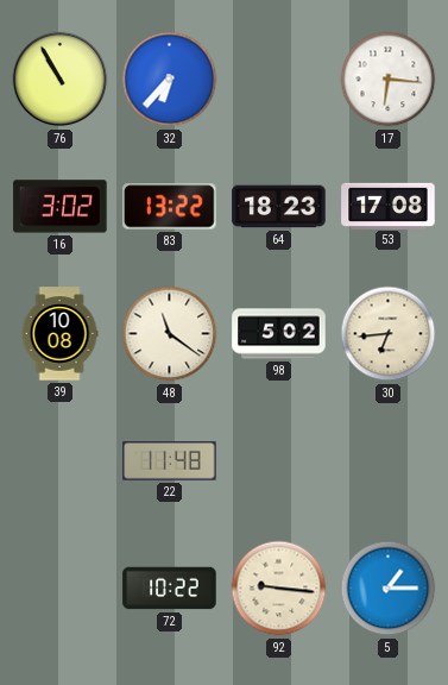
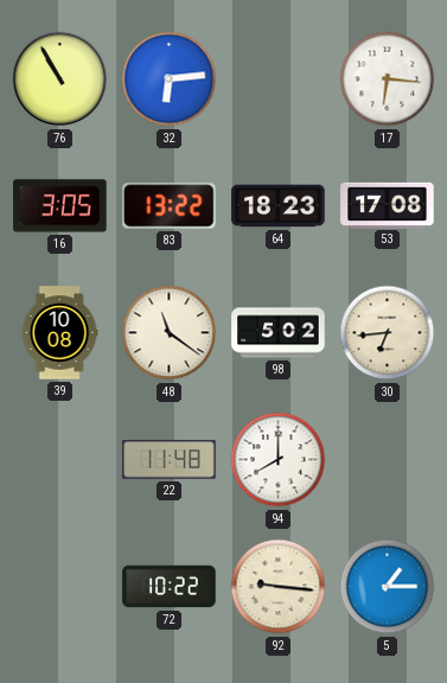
32: 6:37 -> 6:14
16: 3:02 -> 3:05
94: none -> 8:00
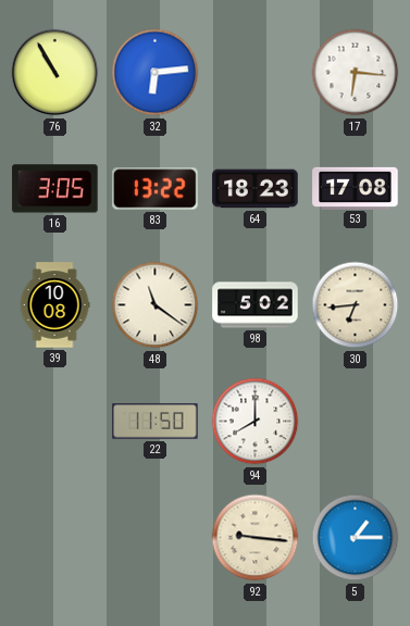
22: 11:48 -> 11:50
72: 10:22 -> none
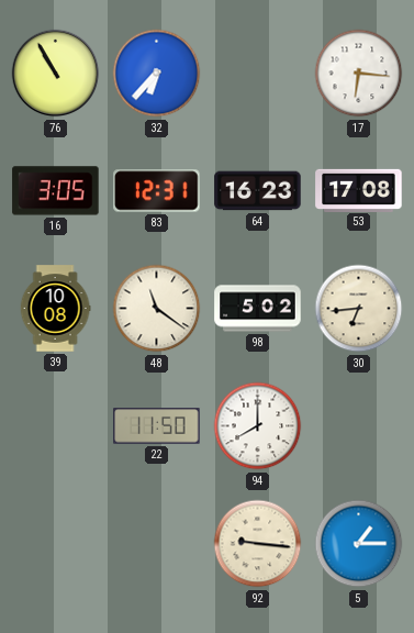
32: 6:14 -> 6:37
83: 13:22 -> 12:31
64: 18:23 -> 16:23
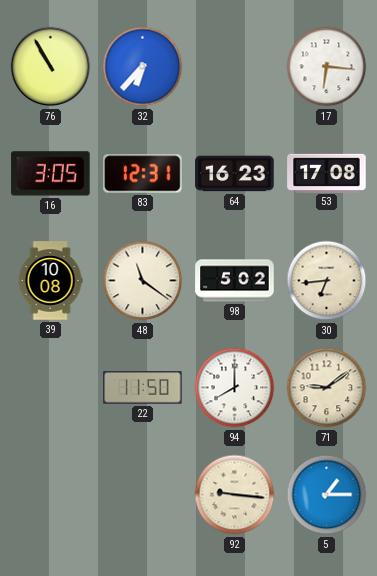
71: none -> 9:09
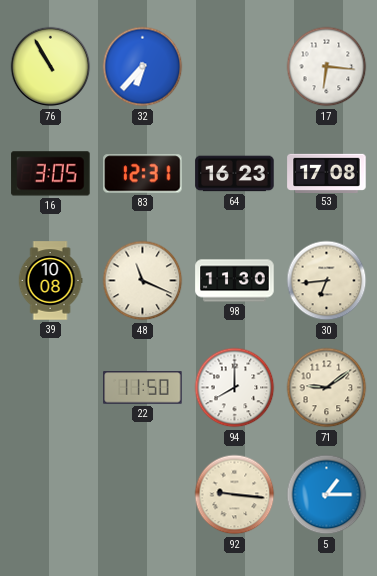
48: 11:21 -> 11:19
98: 5:02 -> 11:30
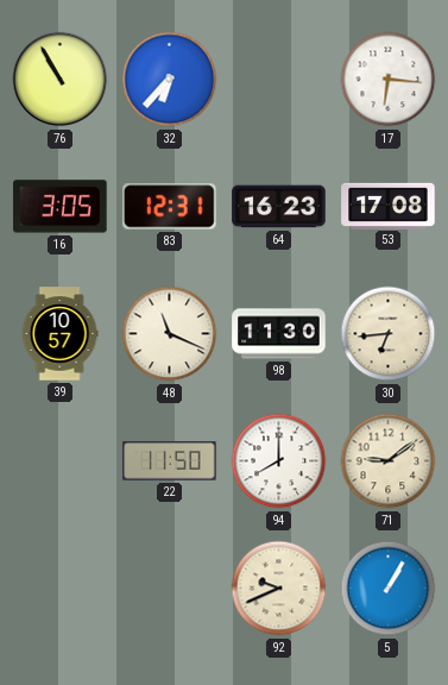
39: 10:08 -> 10:57
92: 9:16 -> 9:41
5: 1:15 -> 1:05
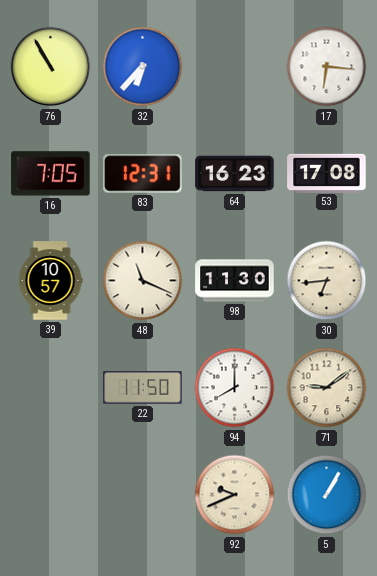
16: 3:05 -> 7:05
